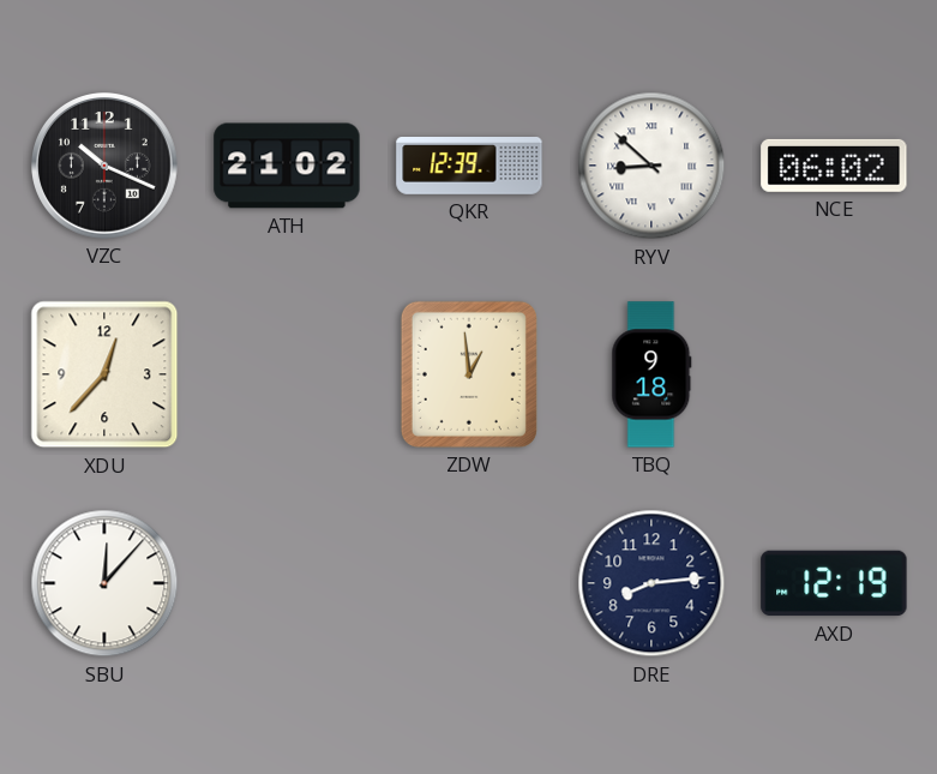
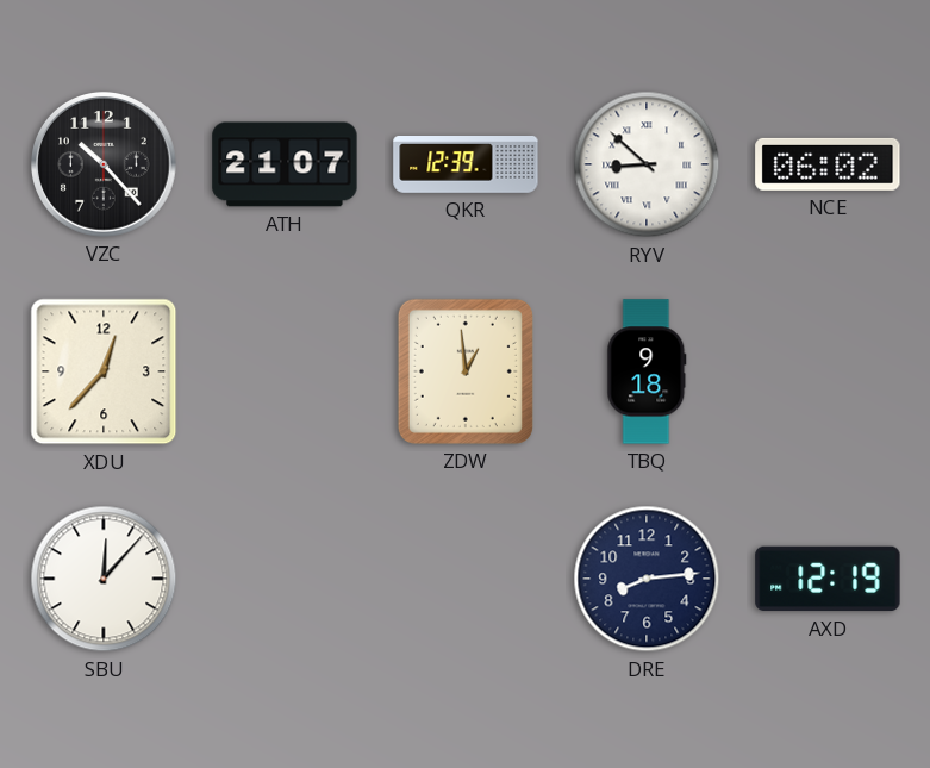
VZC: 10:19 -> 10:23
ATH: 21:02 -> 21:07
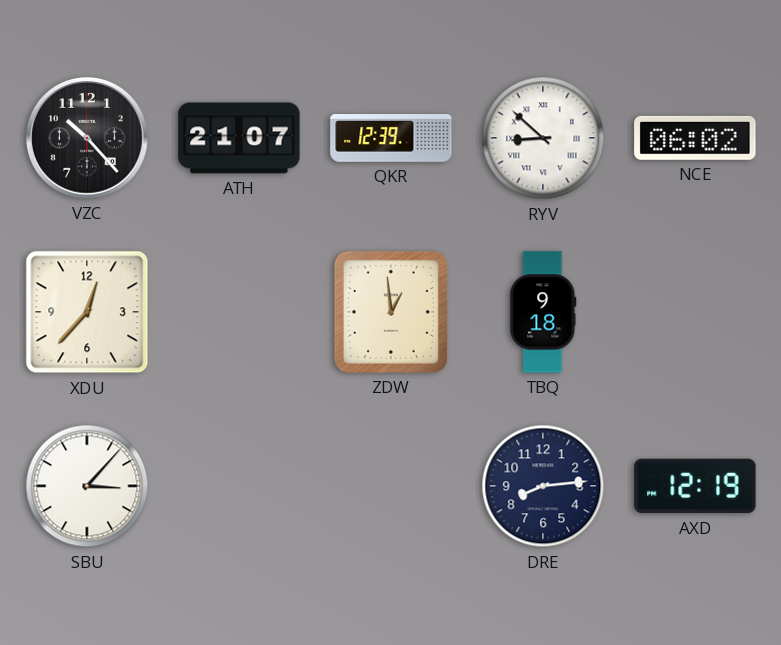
SBU: 12:07 -> 3:07
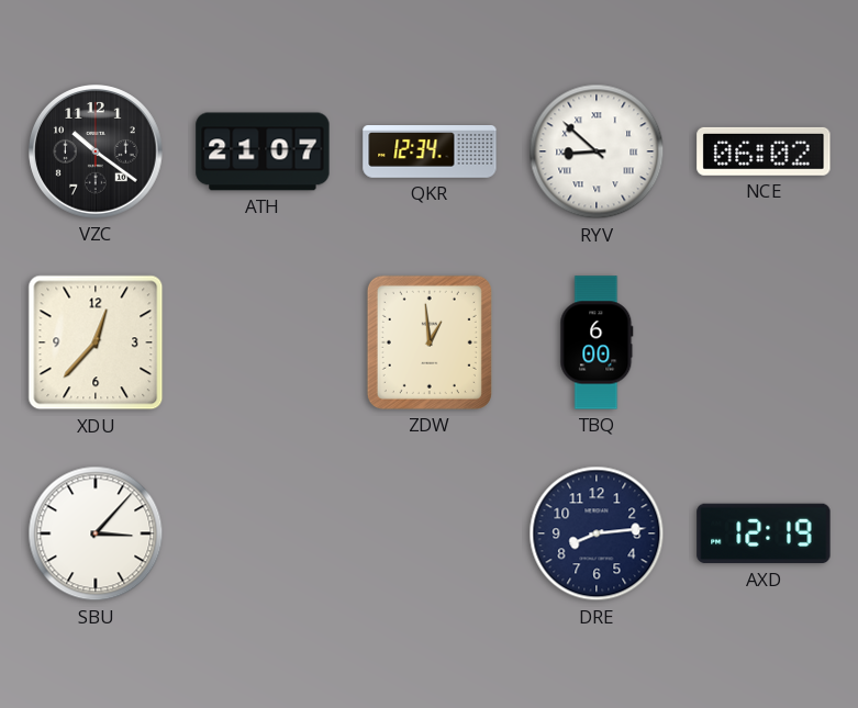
VZC: 10:23 -> 10:21
QKR: 12:39 -> 12:34
TBQ: 9:18 -> 6:00
